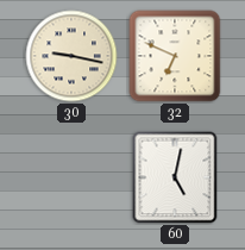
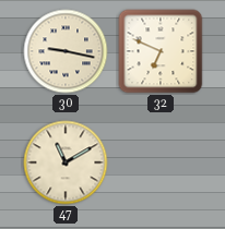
47: none -> 11:10
60: 5:02 -> none
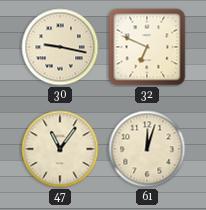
47: 11:10 -> 11:06
61: none -> 12:03
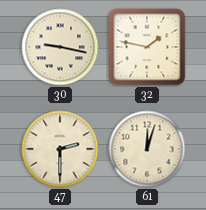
32: 6:49 -> 1:47
47: 11:06 -> 2:30
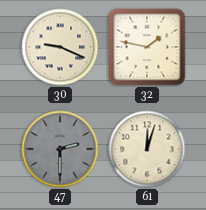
30: 9:17 -> 9:19
47 dial: cream -> grey
